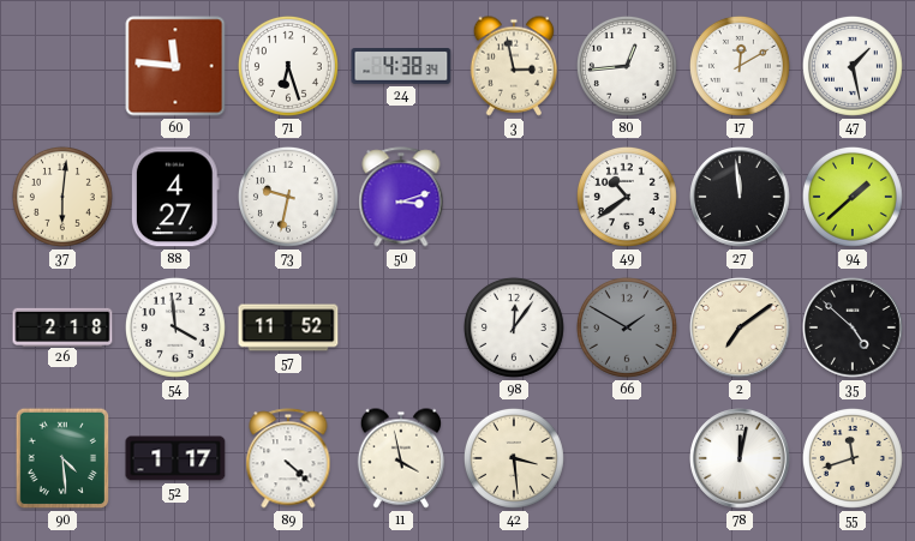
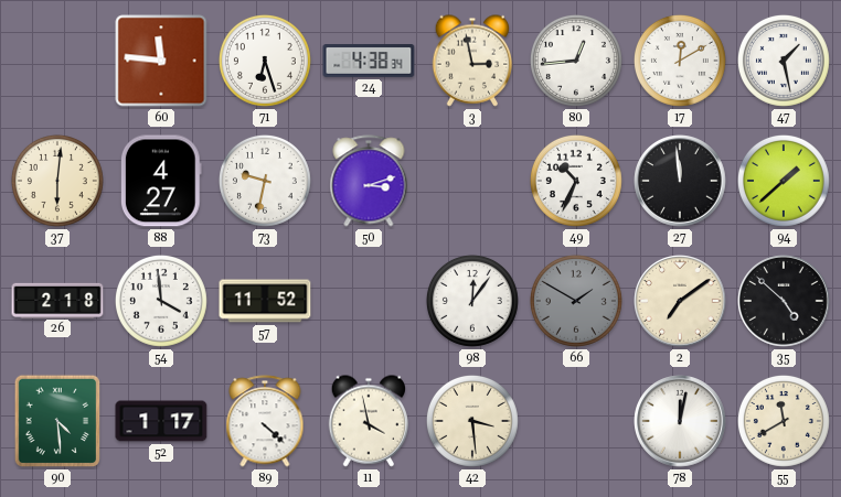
49: 10:39 -> 10:34
55: 11:42 -> 11:40
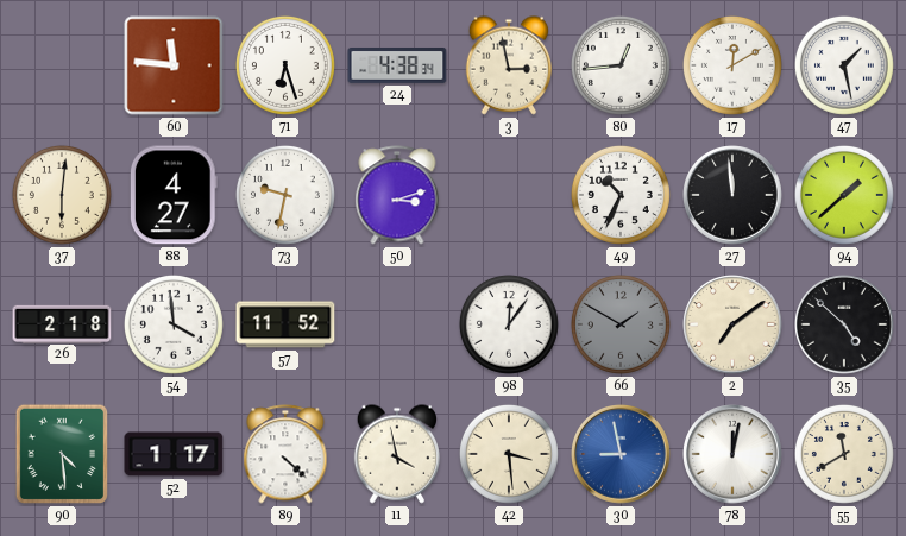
30: none -> 8:58
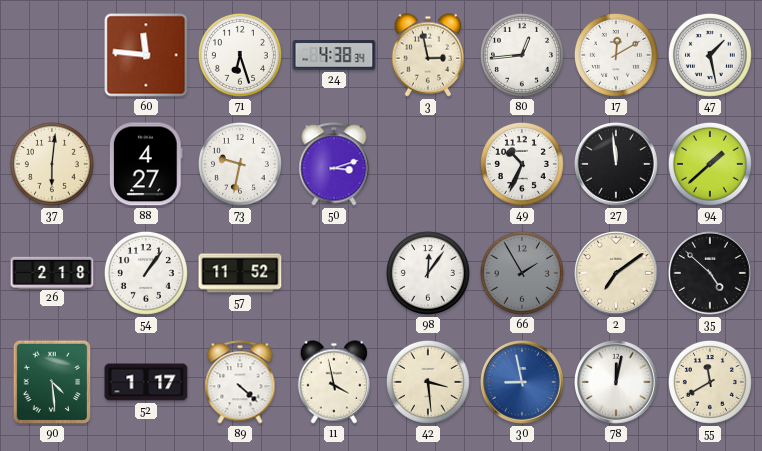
54: 3:59 -> 1:06
66: 1:50 -> 1:55
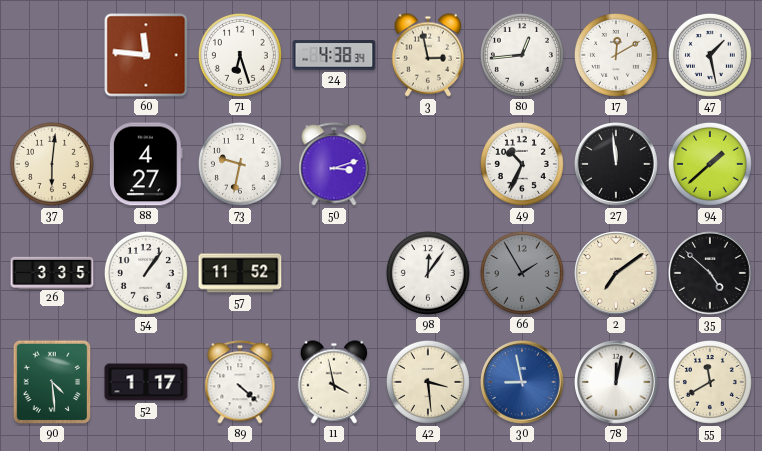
26: 2:18 -> 3:35
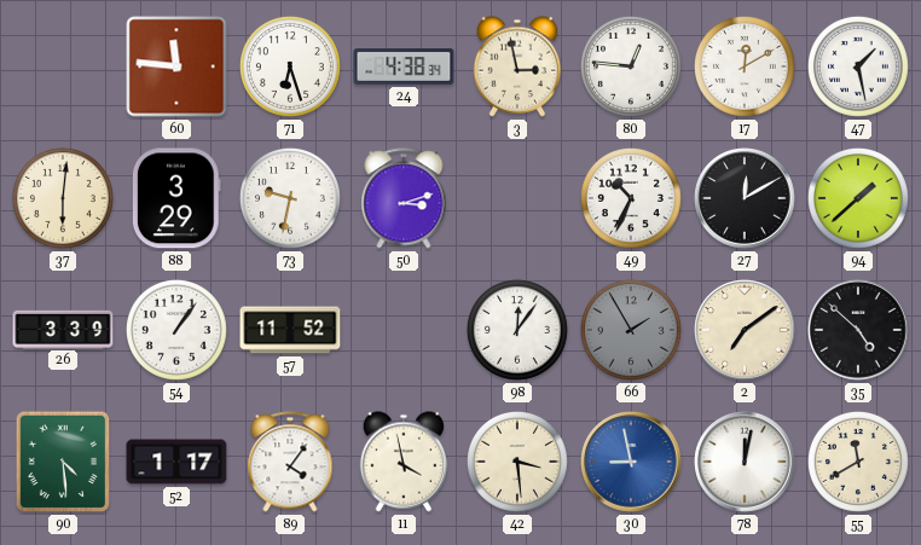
80: 12:44 -> 12:46
88: 4:27 -> 3:29
27: 11:59 -> 12:10
26: 3:35 -> 3:39
89: 4:22 -> 4:06
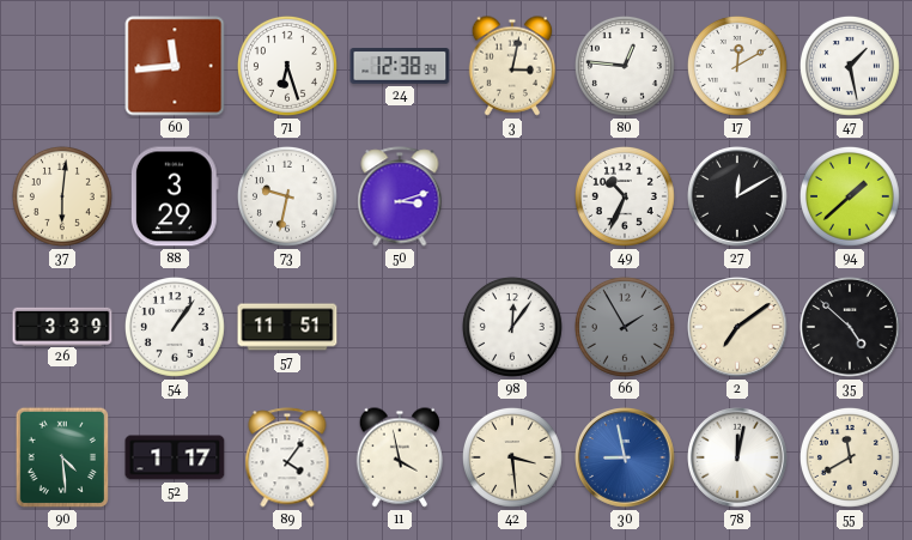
60: 11:46 -> 11:44
24: 4:38 -> 12:38
3: 2:58 -> 3:02
57: 11:52 -> 11:51
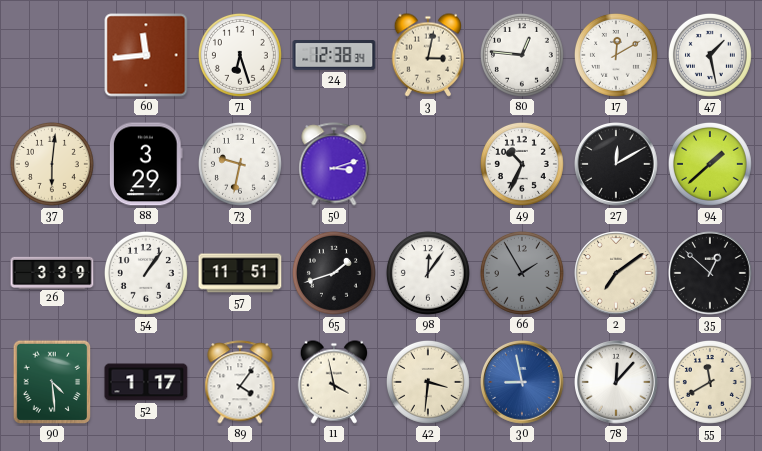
65: none -> 1:42
35: 4:52 -> 12:52
42: 3:29 -> 3:31
78: 12:02 -> 12:07
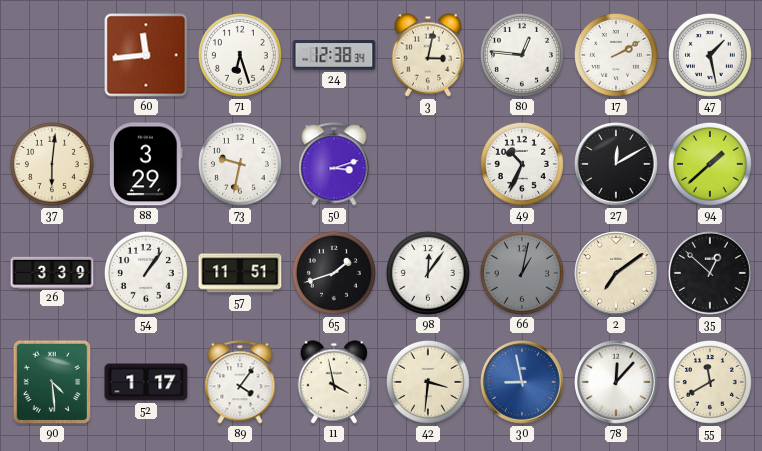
17: 12:10 -> 2:10
66: 1:55 -> 1:02
